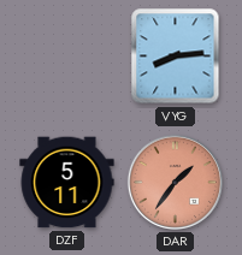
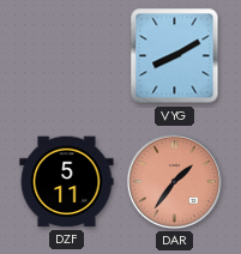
VYG: 8:14 -> 8:10
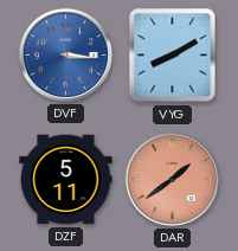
DVF: none -> 3:16
DAR: 1:36 -> 1:39
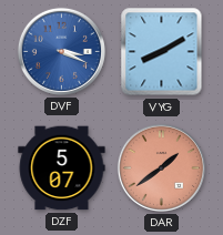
DVF: 3:16 -> 3:19
DZF: 5:11 -> 5:07
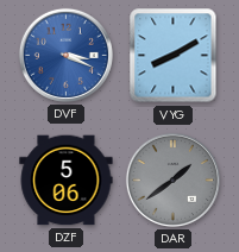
DZF: 5:07 -> 5:06
DAR dial: salmon -> grey
